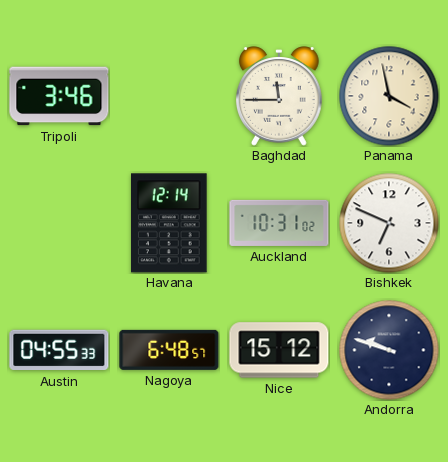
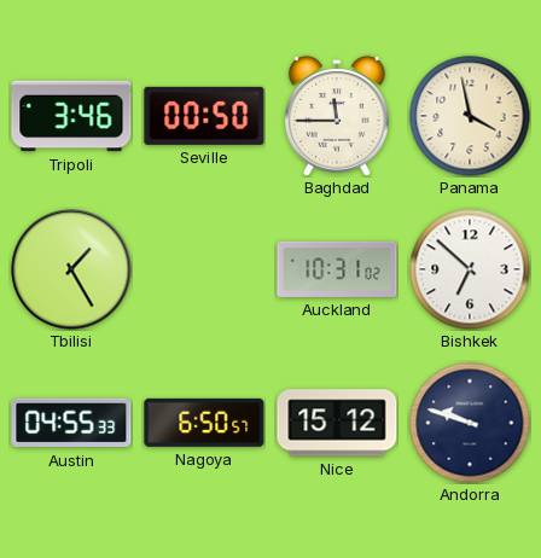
Seville: none -> 00:50
Tbilisi: none -> 1:25
Havana: 12:14 -> none
Bishkek: 6:49 -> 6:52
Nagoya: 6:48 -> 6:50
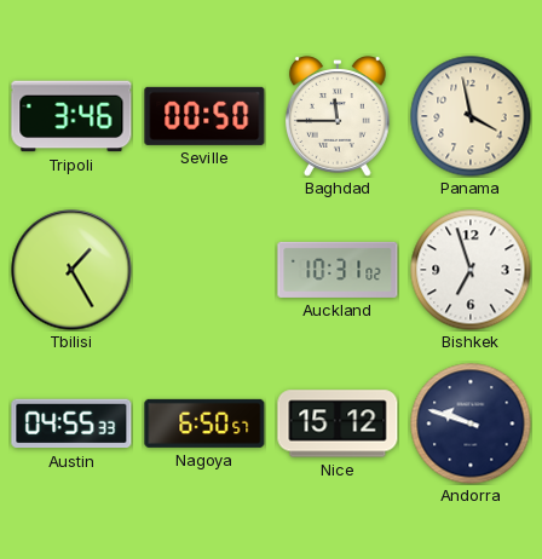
Bishkek: 6:52 -> 6:57
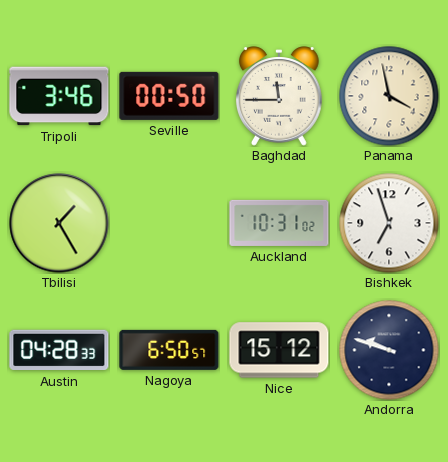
Austin: 04:55 -> 04:28
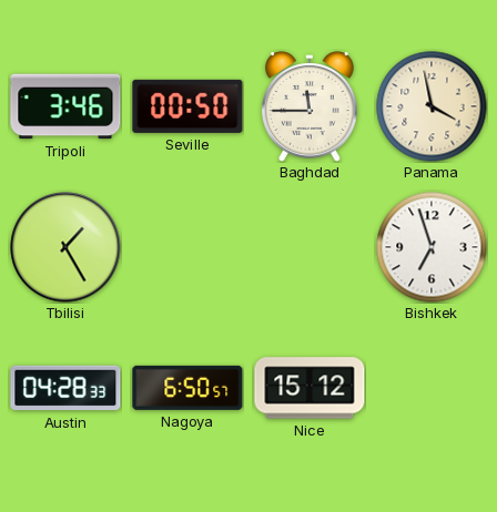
Auckland: 10:31 -> none
Andorra: 9:48 -> none
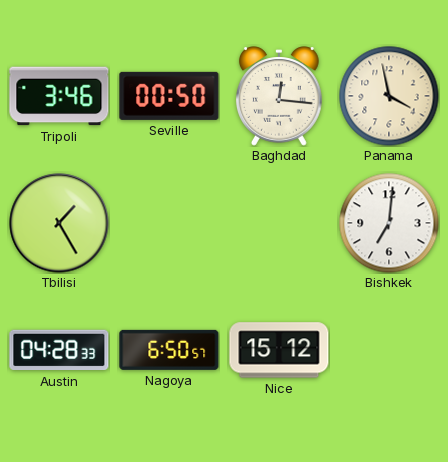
Baghdad: 11:45 -> 12:16
Bishkek: 6:57 -> 7:01
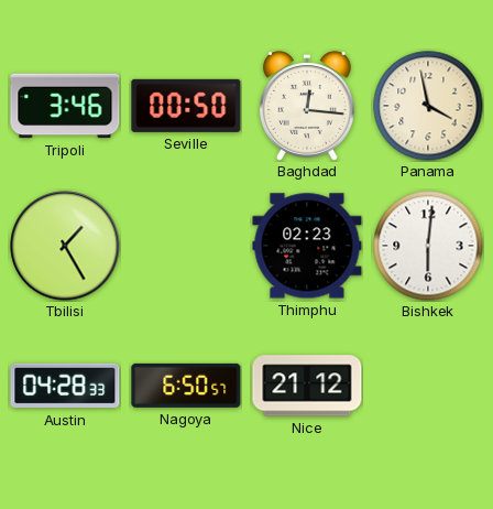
Thimphu: none -> 02:23
Bishkek: 7:01 -> 6:01
Nice: 15:12 -> 21:12
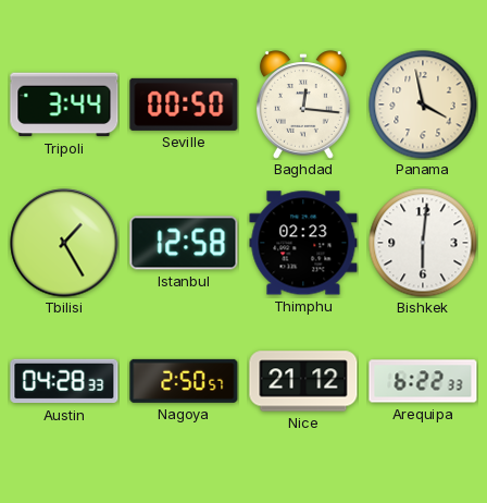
Tripoli: 3:46 -> 3:44
Istanbul: none -> 12:58
Nagoya: 6:50 -> 2:50
Arequipa: none -> 6:22
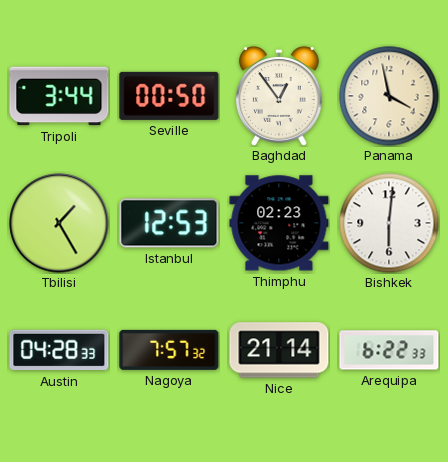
Baghdad: 12:16 -> 12:54
Istanbul: 12:58 -> 12:53
Nagoya: 2:50 -> 7:57
Nice: 21:12 -> 21:14
